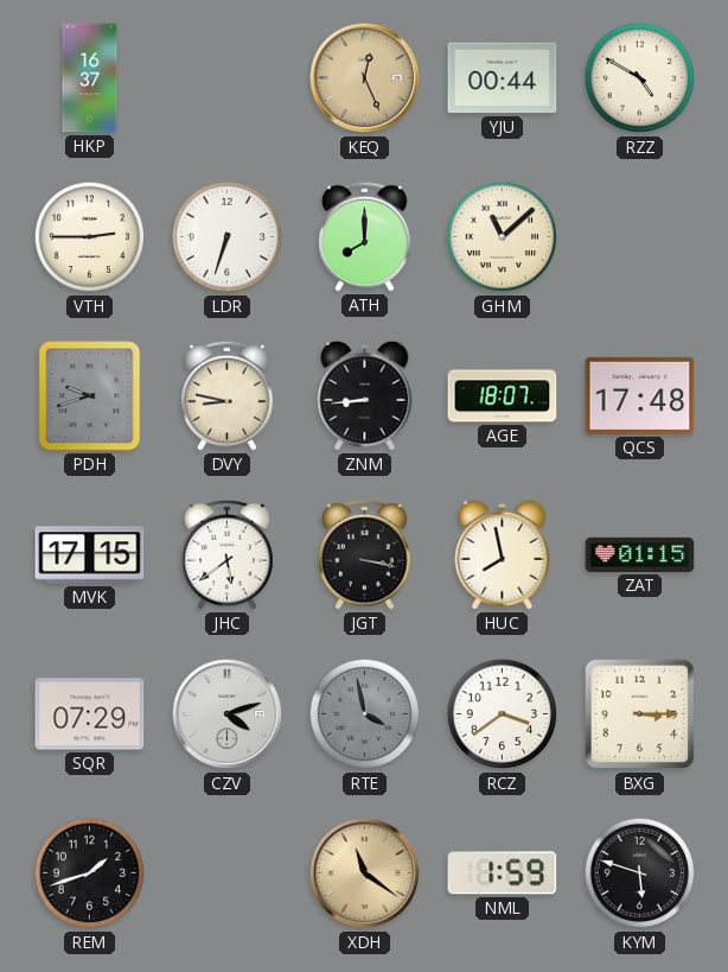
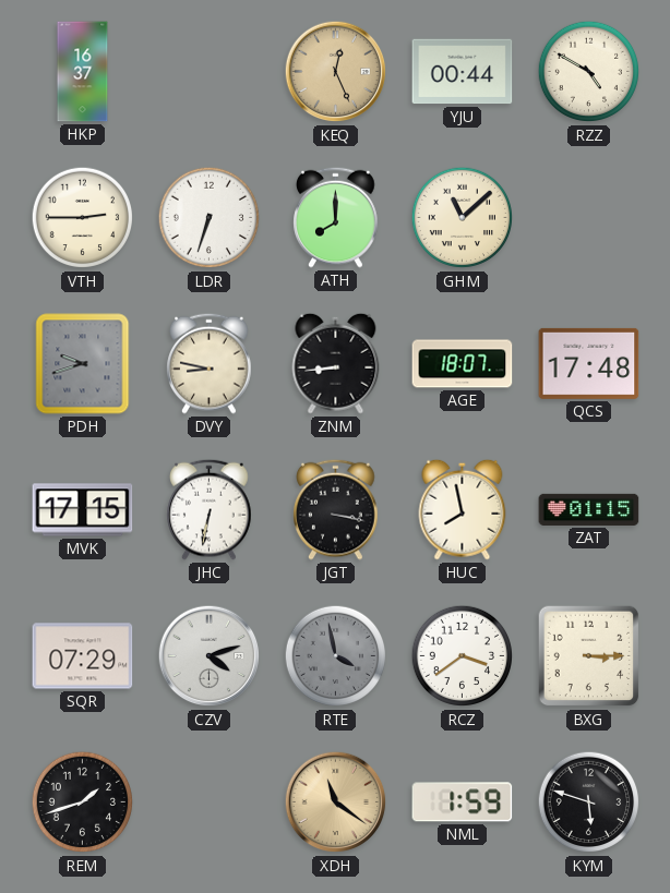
JHC: 5:39 -> 6:32
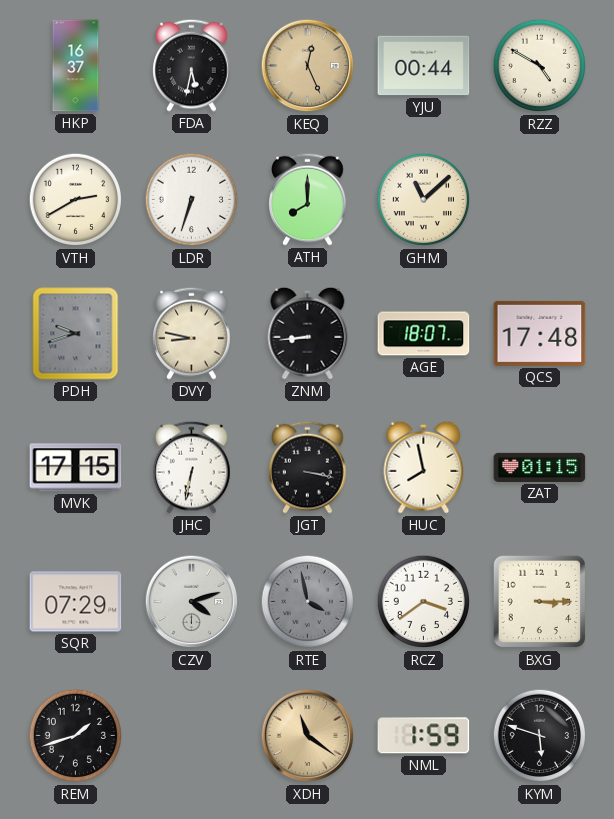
FDA: none -> 5:32
VTH: 2:45 -> 2:40
